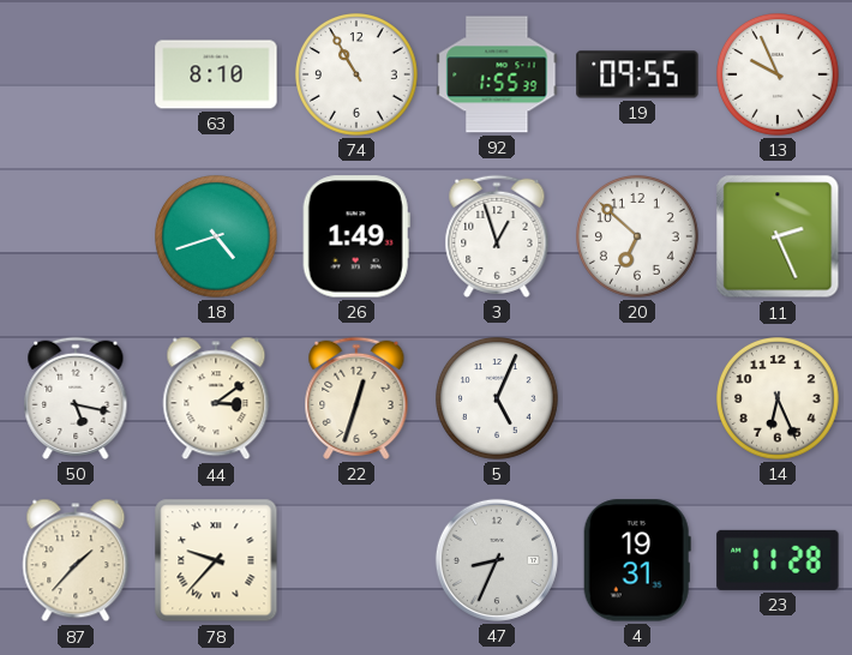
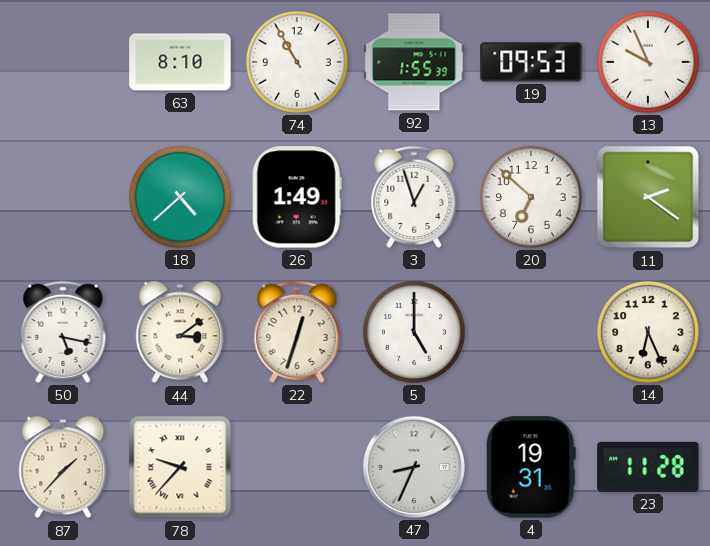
19: 09:55 -> 09:53
18: 4:42 -> 4:38
11: 2:26 -> 2:21
5: 5:04 -> 5:00
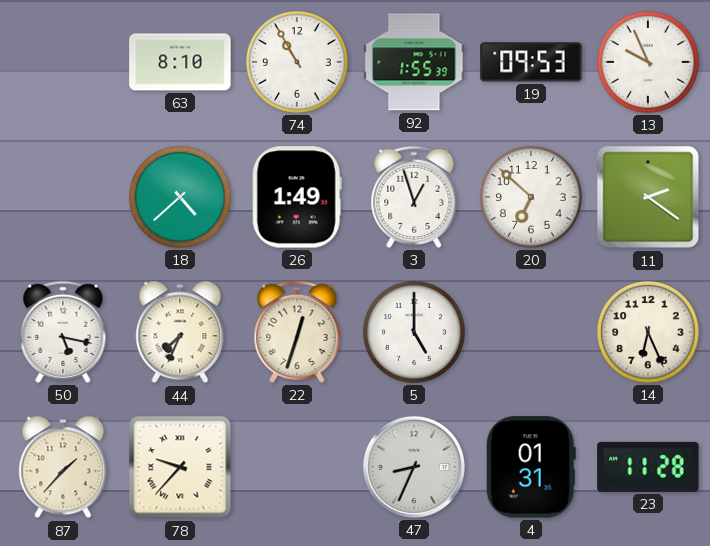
44: 3:09 -> 7:34
4: 19:31 -> 01:31
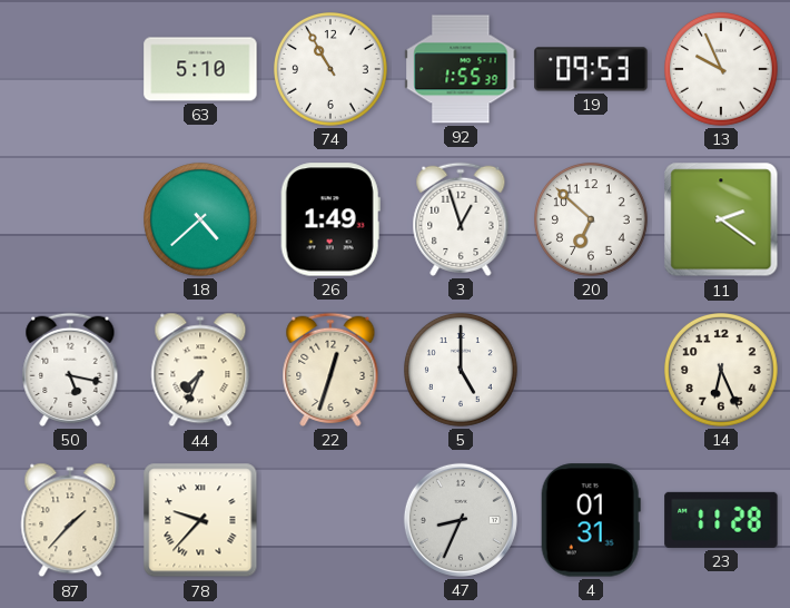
63: 8:10 -> 5:10
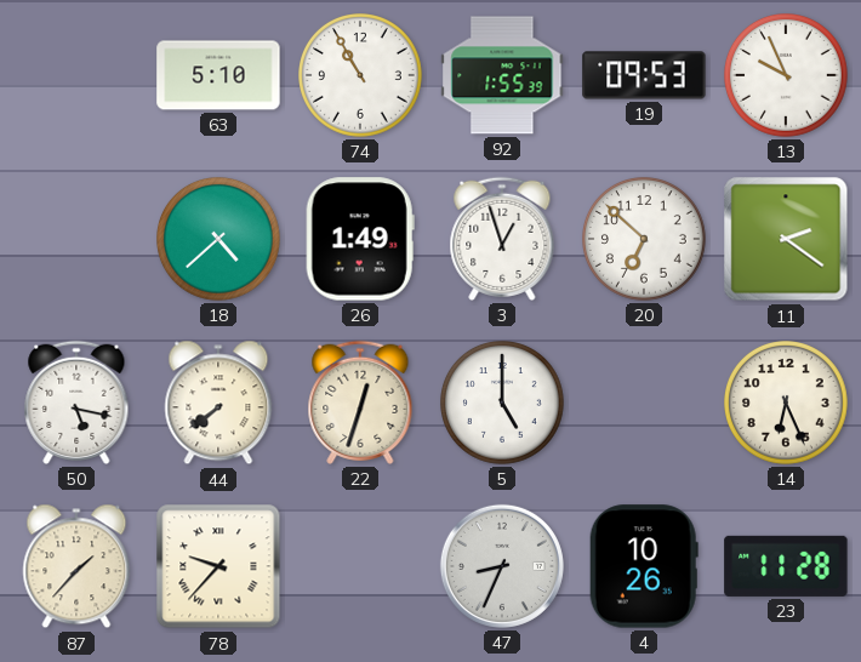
44: 7:34 -> 7:39
4: 01:31 -> 10:26
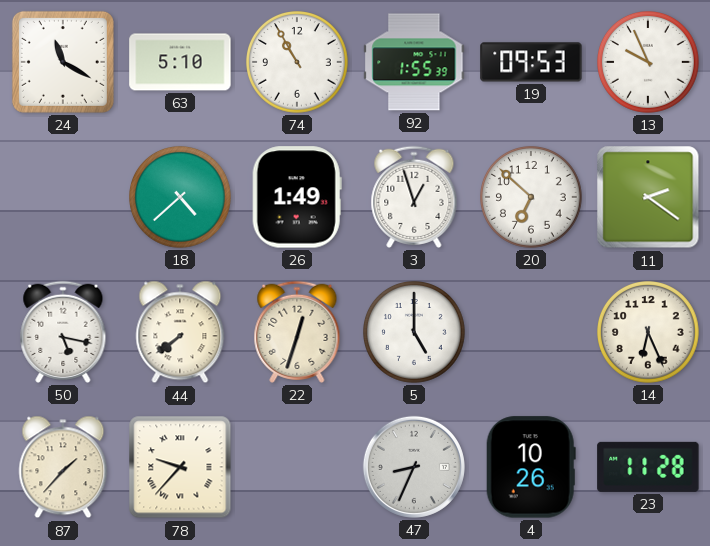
24: none -> 11:20
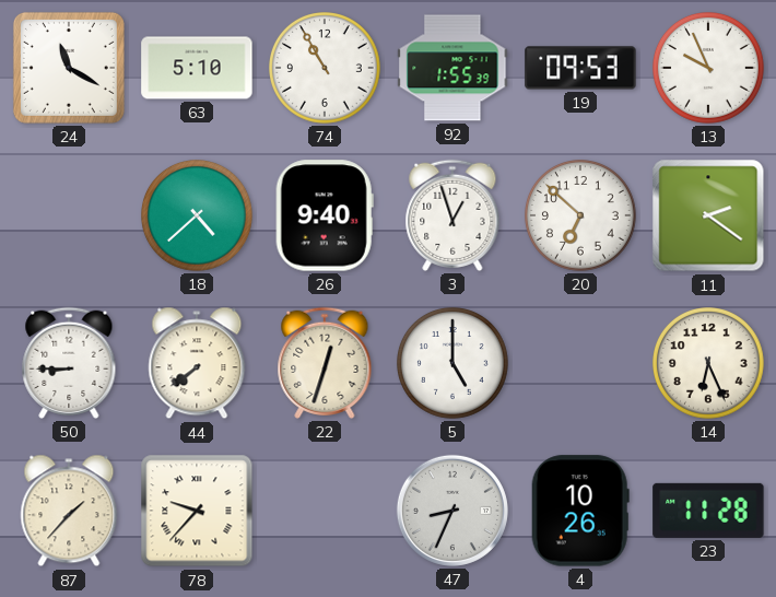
26: 1:49 -> 9:40
50: 5:17 -> 8:45
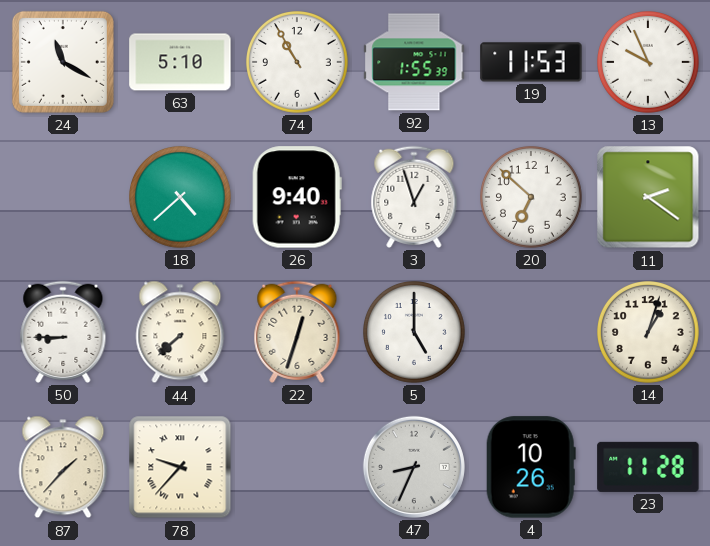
19: 09:53 -> 11:53
44: 7:39 -> 7:38
14: 6:26 -> 1:03
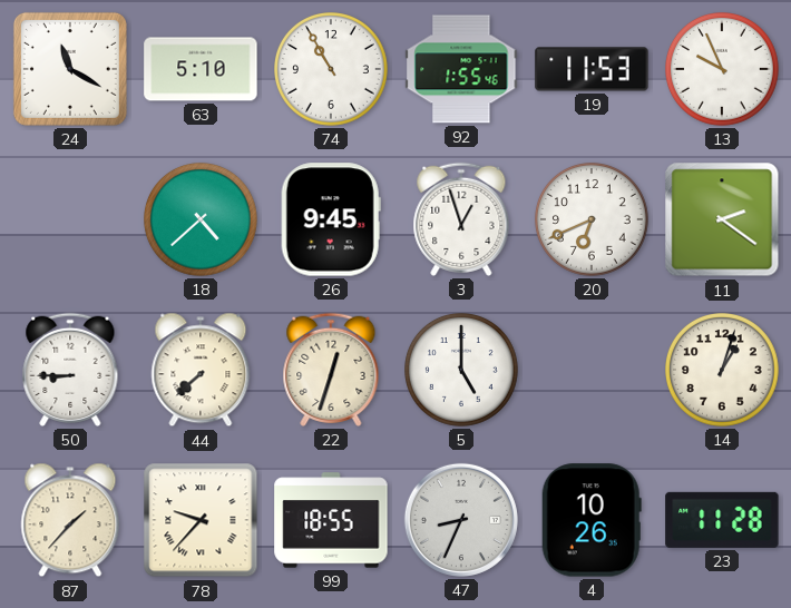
92: 1:55:39 -> 1:55:46
26: 9:40 -> 9:45
20: 6:52 -> 6:41
99: none -> 18:55
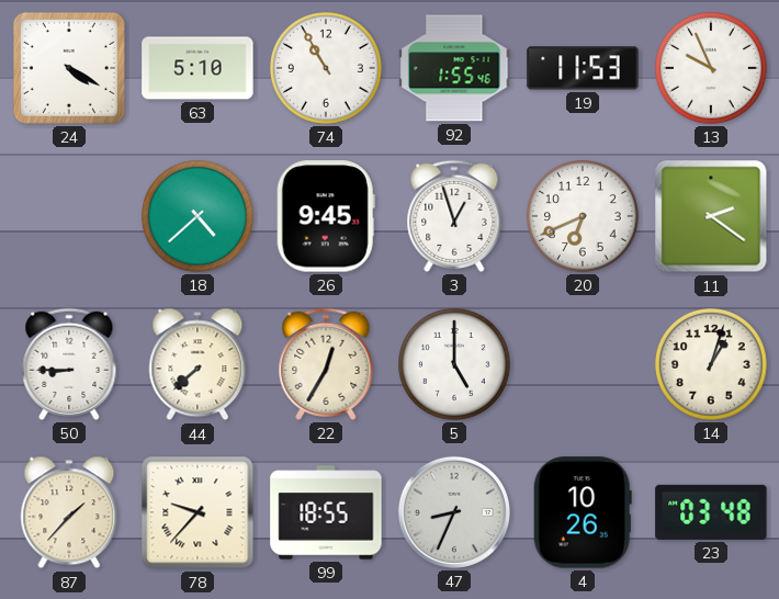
24: 11:20 -> 4:20
22: 12:33 -> 12:35
23: 11:28 -> 03:48
